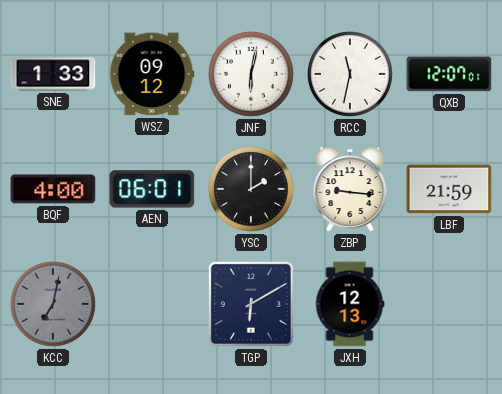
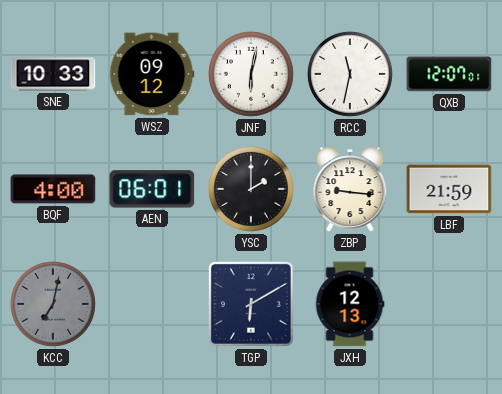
SNE: 1:33 -> 10:33
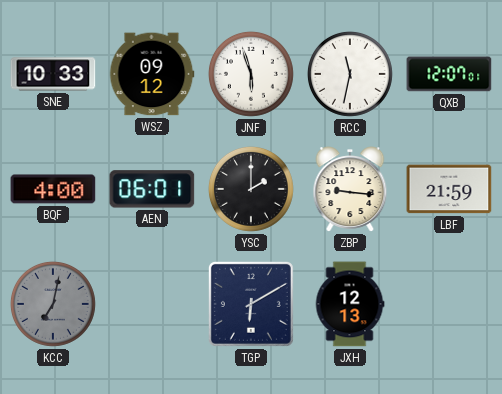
JNF: 6:02 -> 5:57
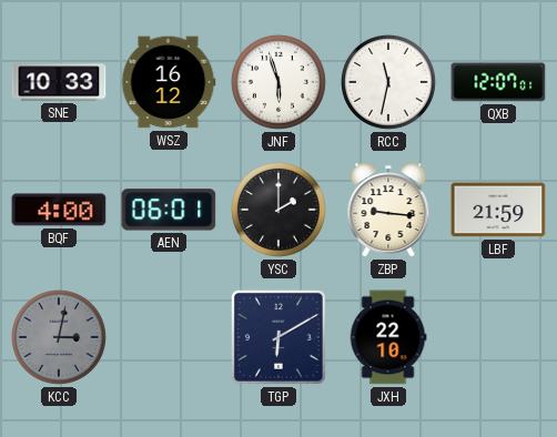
WSZ: 09:12 -> 16:12
KCC: 7:02 -> 3:02
JXH: 12:13 -> 22:10
